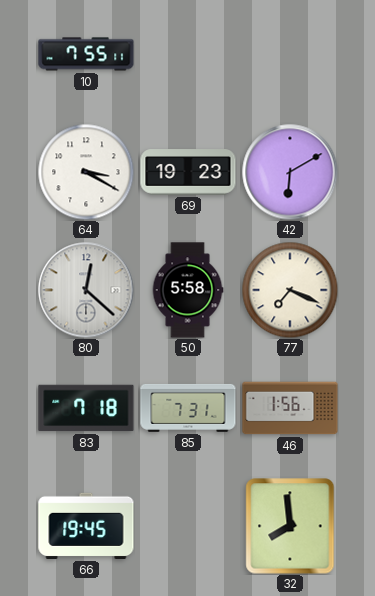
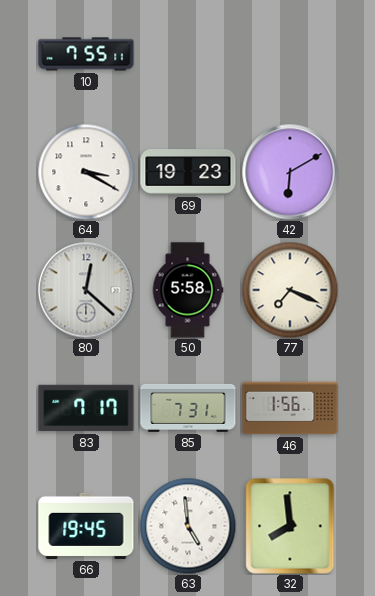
83: 7:18 -> 7:17
63: none -> 4:59
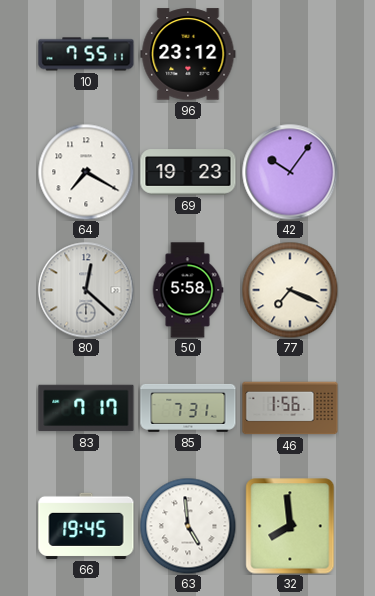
96: none -> 23:12
64: 3:20 -> 7:20
42: 6:10 -> 10:06
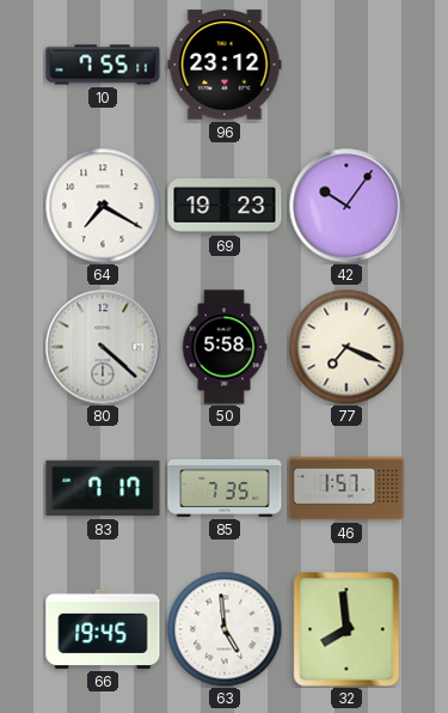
80: 12:22 -> 4:22
85: 7:31 -> 7:35
46: 1:56 -> 1:57
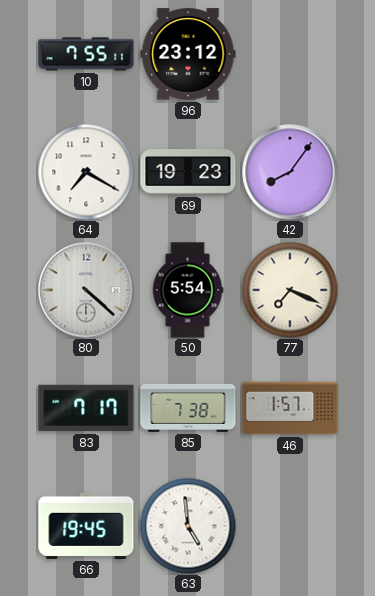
42: 10:06 -> 8:06
50: 5:58 -> 5:54
85: 7:35 -> 7:38
32: 7:59 -> none
